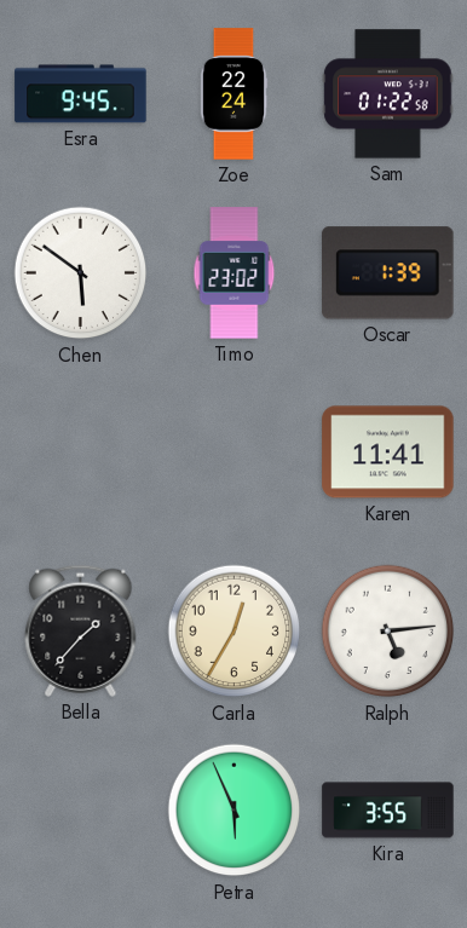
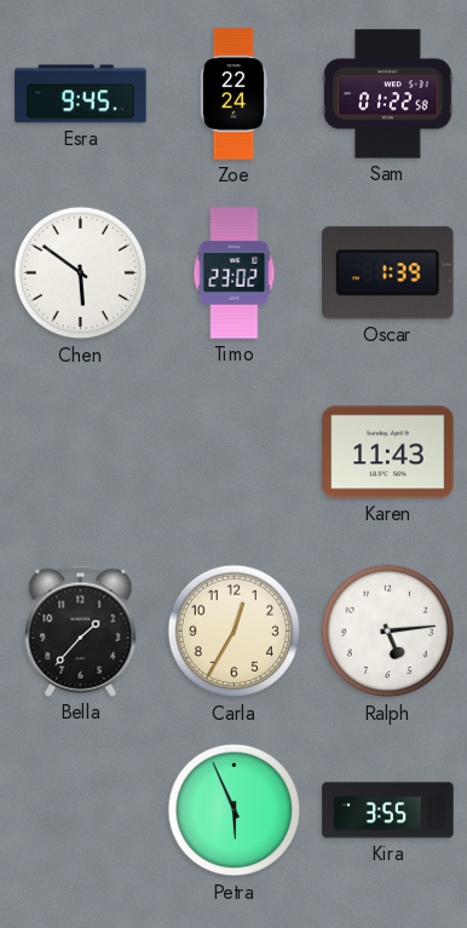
Karen: 11:41 -> 11:43
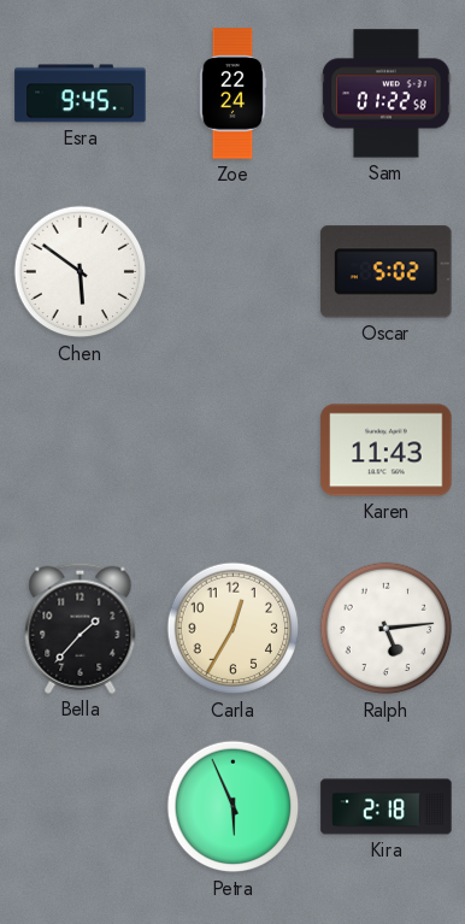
Timo: 23:02 -> none
Oscar: 1:39 -> 5:02
Kira: 3:55 -> 2:18
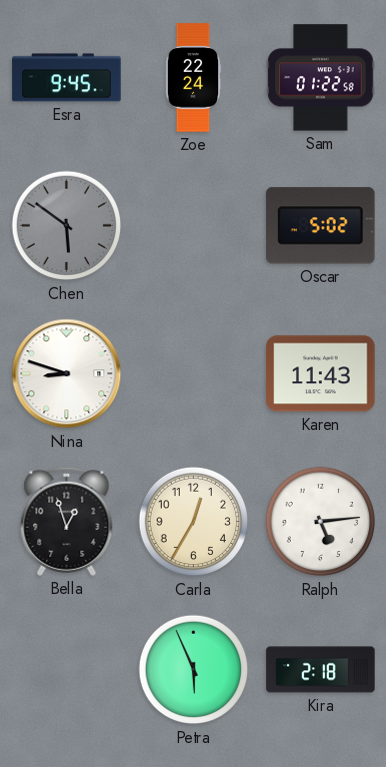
Chen dial: white -> grey
Nina: none -> 8:48
Bella: 1:37 -> 12:57
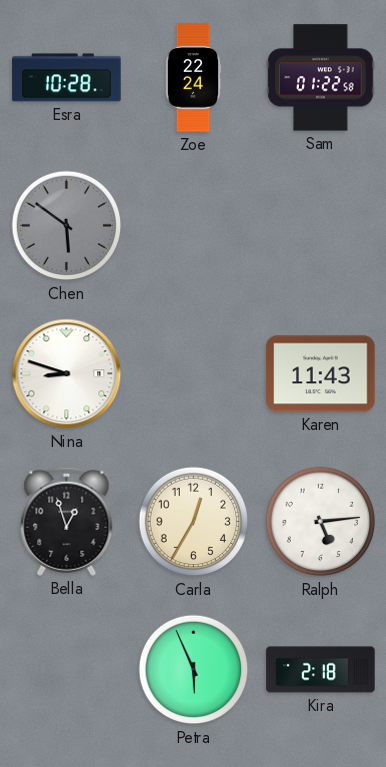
Esra: 9:45 -> 10:28
Oscar: 5:02 -> none
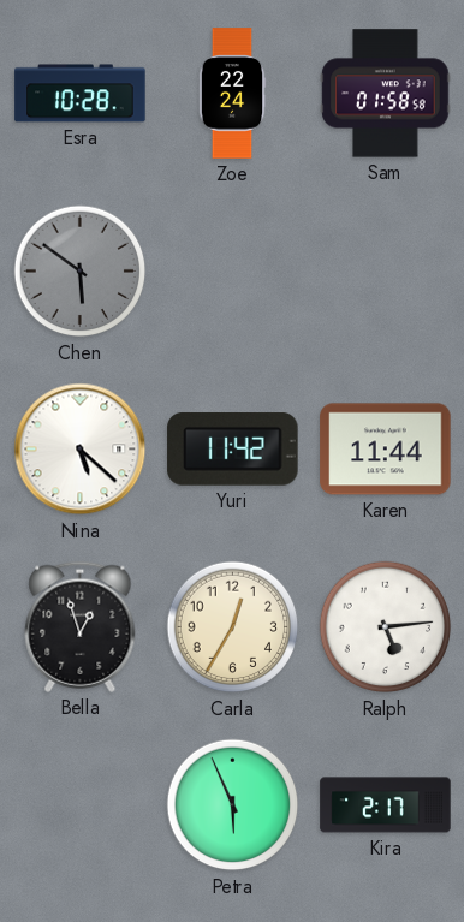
Sam: 01:22 -> 01:58
Nina: 8:48 -> 5:22
Yuri: none -> 11:42
Karen: 11:43 -> 11:44
Kira: 2:18 -> 2:17
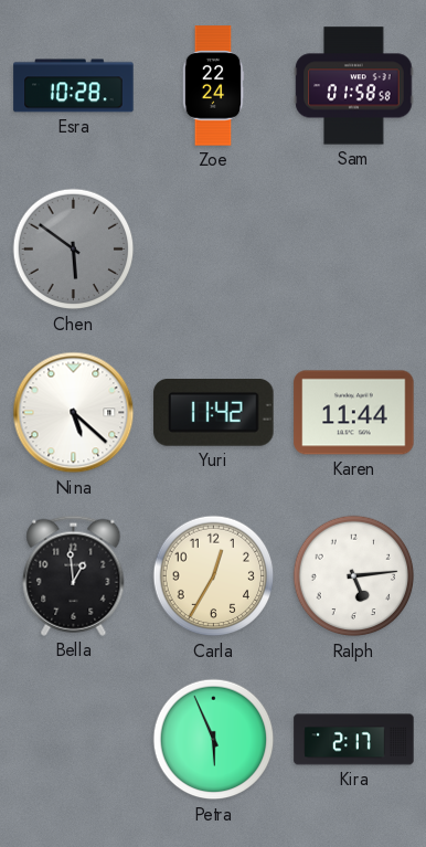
Bella: 12:57 -> 12:59
